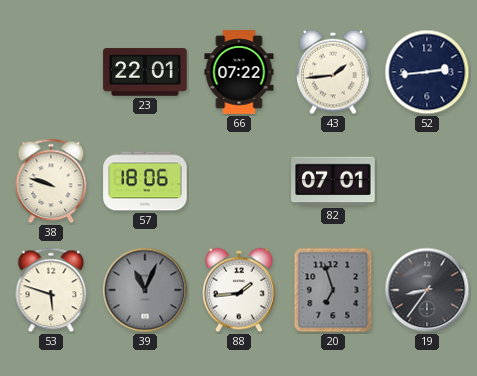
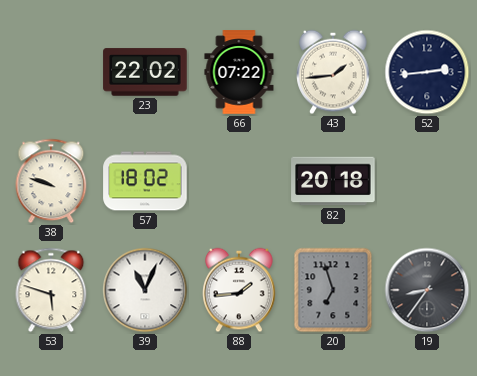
23: 22:01 -> 22:02
57: 18:06 -> 18:02
82: 07:01 -> 20:18
39 dial: grey -> white
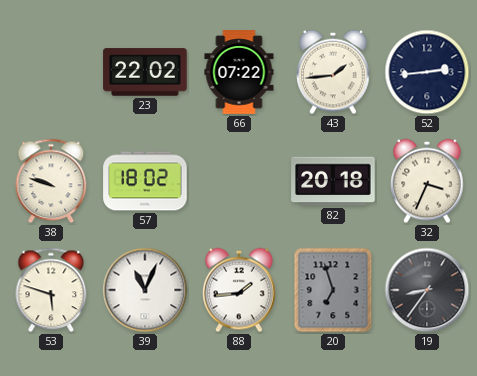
32: none -> 3:34
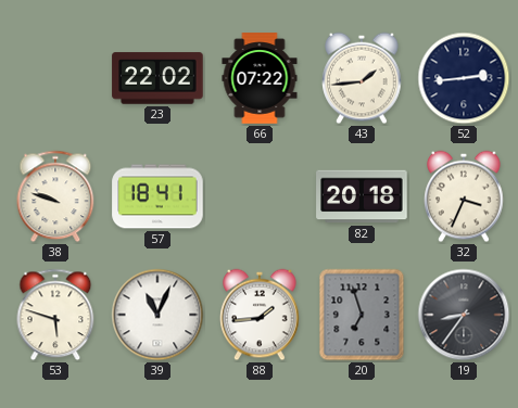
57: 18:02 -> 18:41
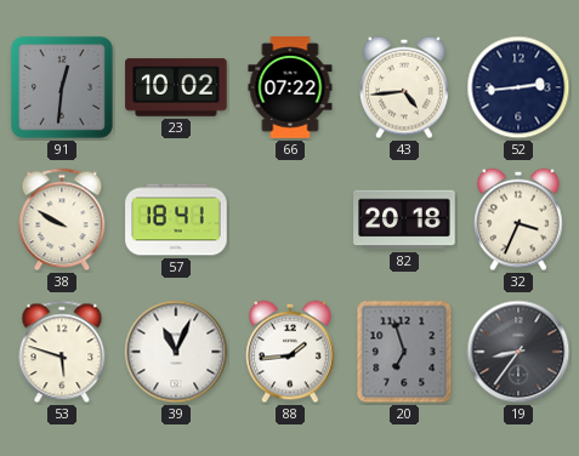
91: none -> 12:31
23: 22:02 -> 10:02
43: 1:44 -> 4:44
38: 9:48 -> 9:50
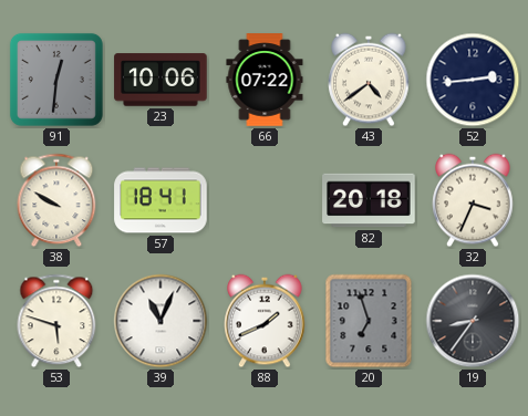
23: 10:02 -> 10:06
43: 4:44 -> 4:39
88: 1:44 -> 1:41
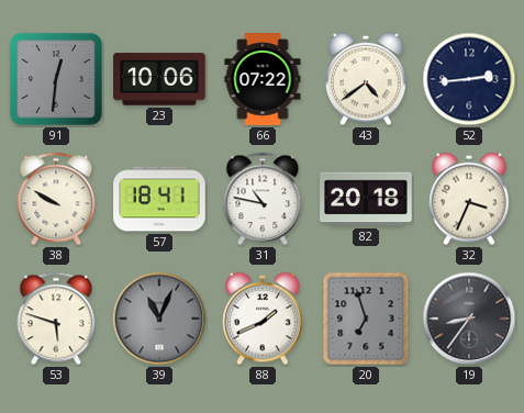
31: none -> 10:47
39 dial: white -> grey
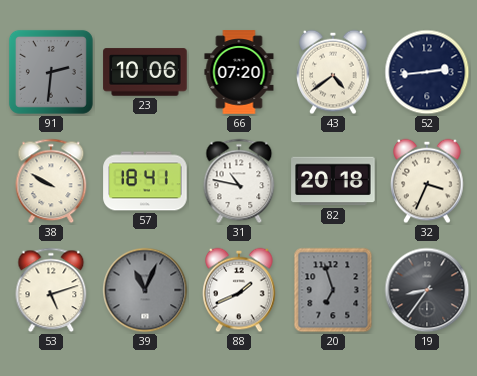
91: 12:31 -> 2:31
66: 07:22 -> 07:20
53: 5:48 -> 5:12
